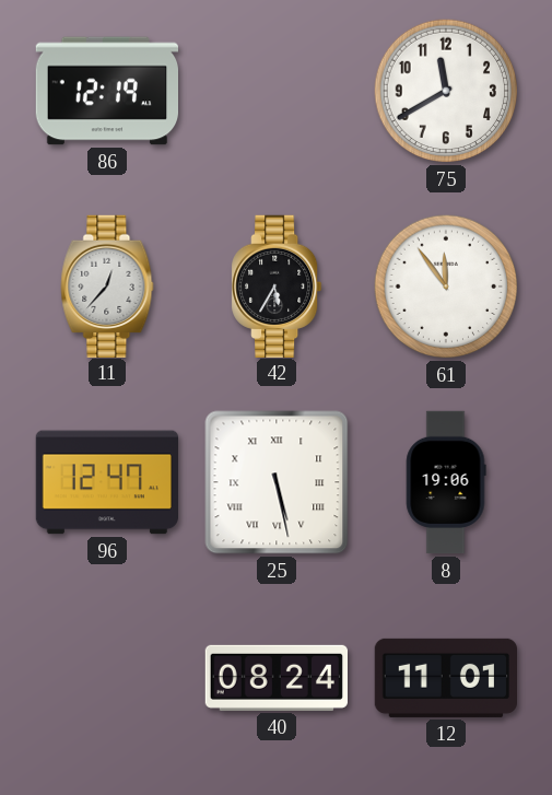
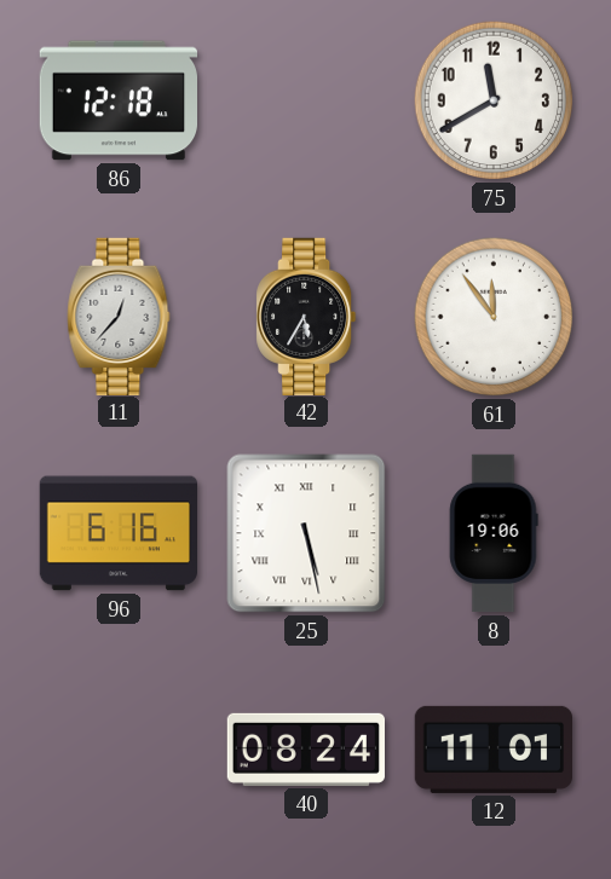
86: 12:19 -> 12:18
96: 12:47 -> 6:16
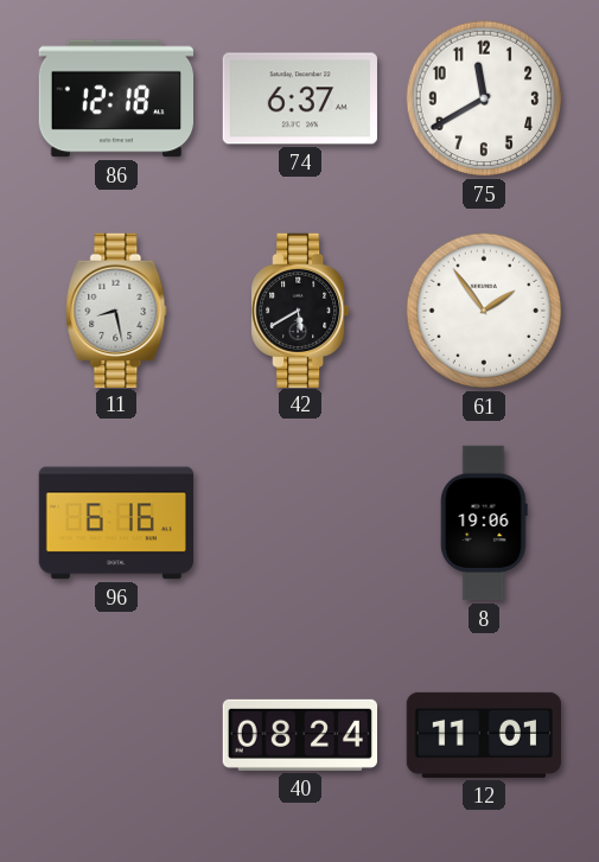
74: none -> 6:37
11: 12:37 -> 8:28
42: 5:35 -> 5:40
61: 11:54 -> 1:54
25: 5:28 -> none
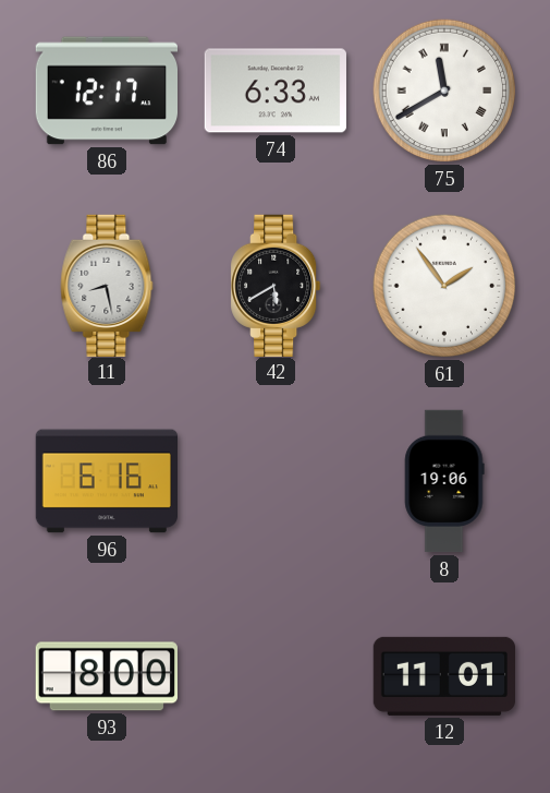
86: 12:18 -> 12:17
74: 6:37 -> 6:33
75 numerals: Arabic -> Roman
93: none -> 8:00
40: 08:24 -> none
